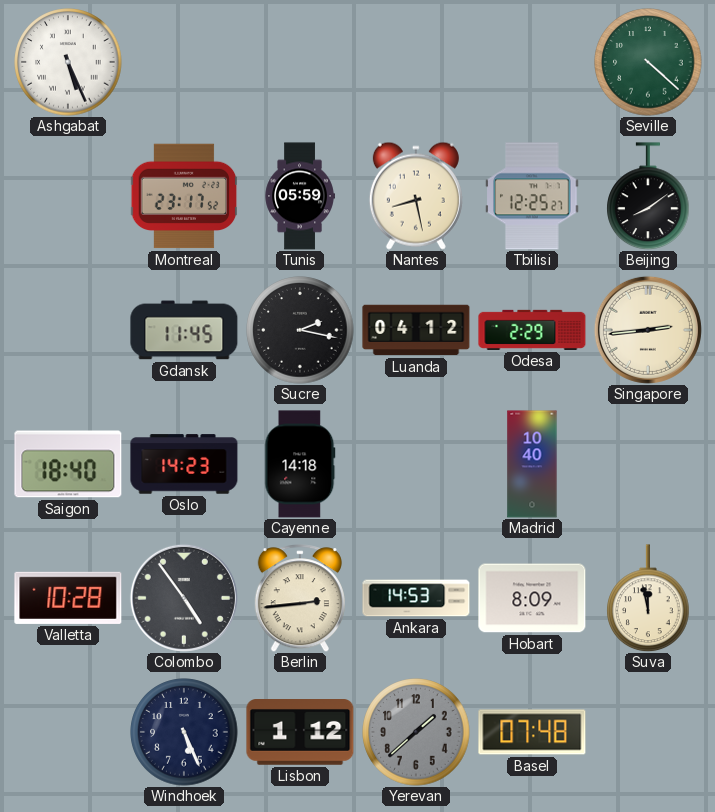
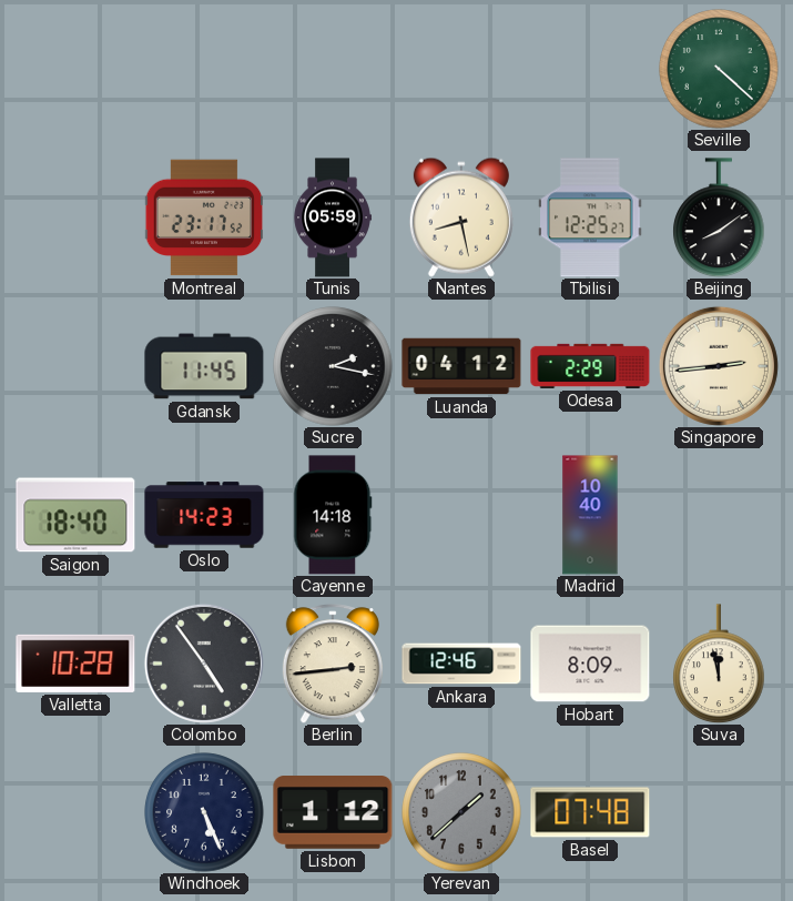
Ashgabat: 5:26 -> none
Ankara: 14:53 -> 12:46
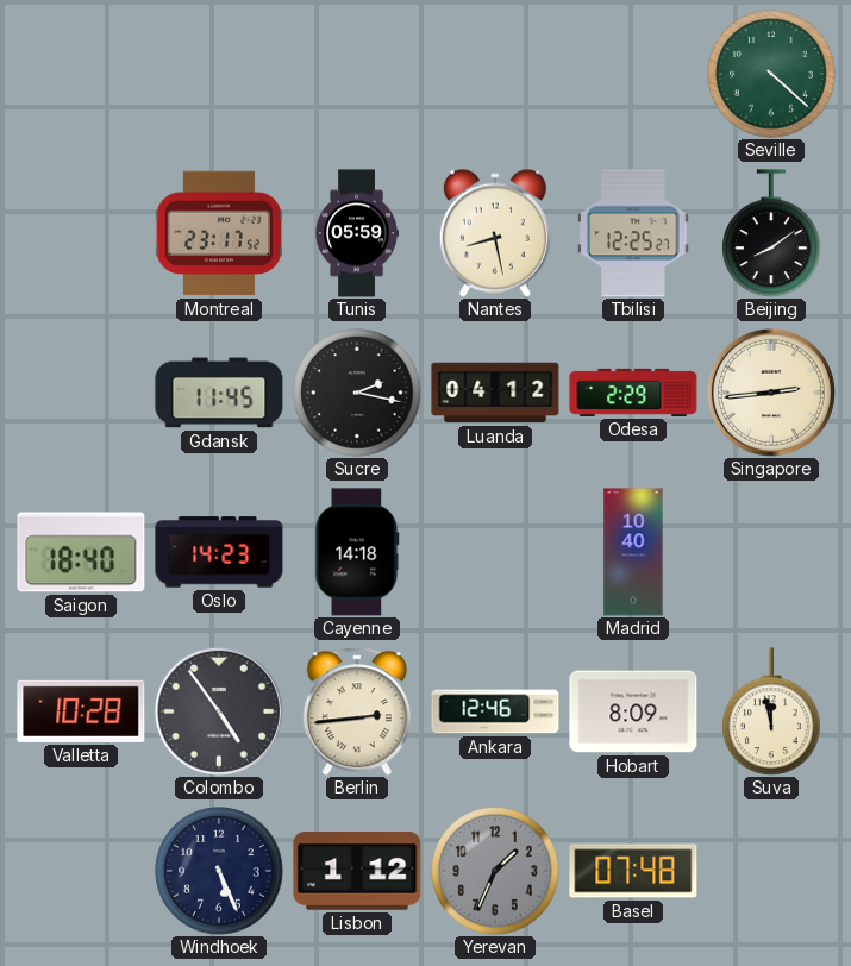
Yerevan: 1:38 -> 1:34
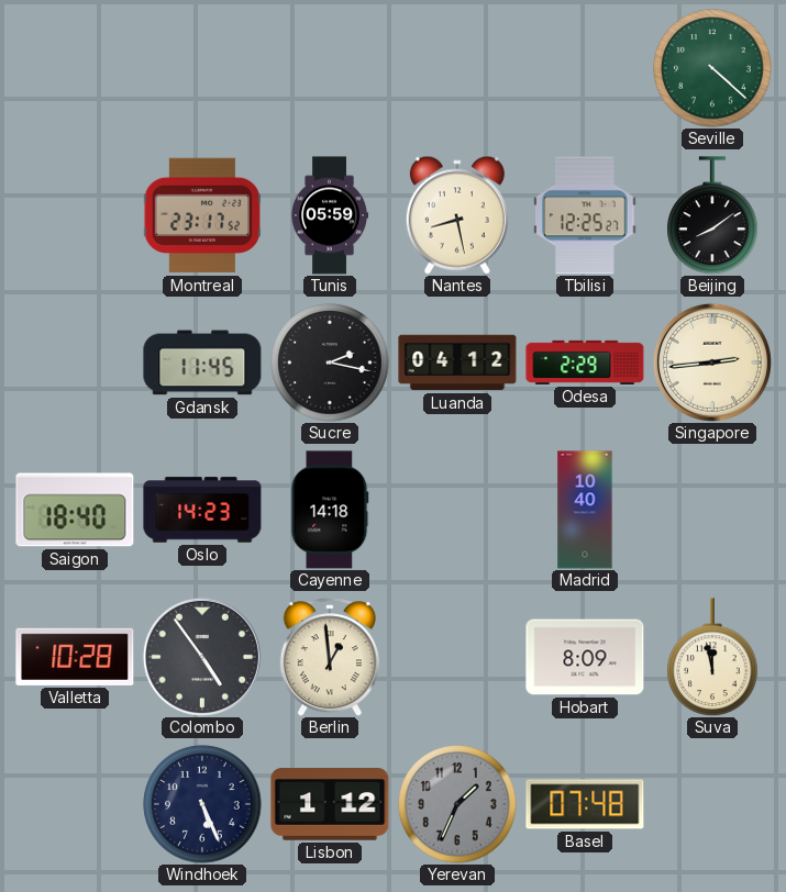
Berlin: 2:44 -> 12:59
Ankara: 12:46 -> none
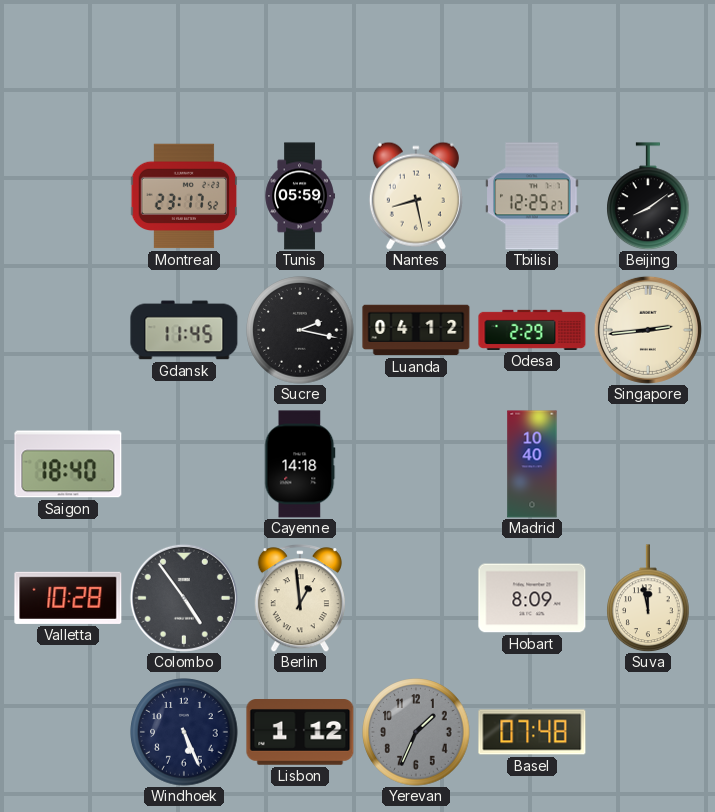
Seville: 4:22 -> none
Oslo: 14:23 -> none
